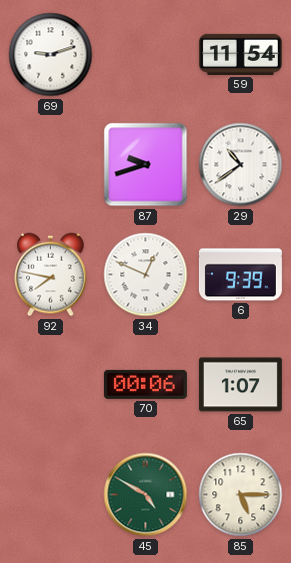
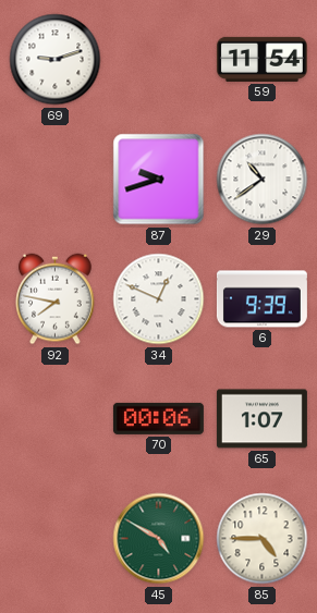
85: 5:15 -> 4:45
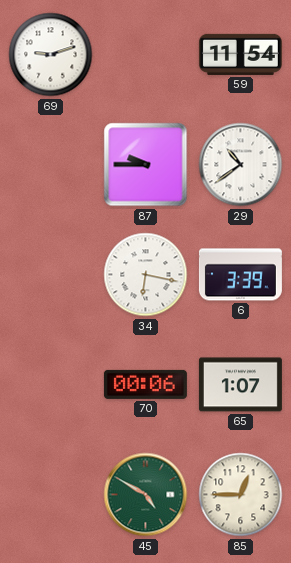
87: 9:42 -> 9:45
92: 7:47 -> none
34: 12:49 -> 6:17
6: 9:39 -> 3:39
85: 4:45 -> 12:45
